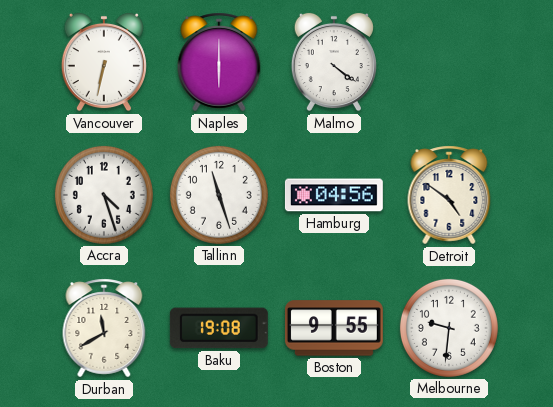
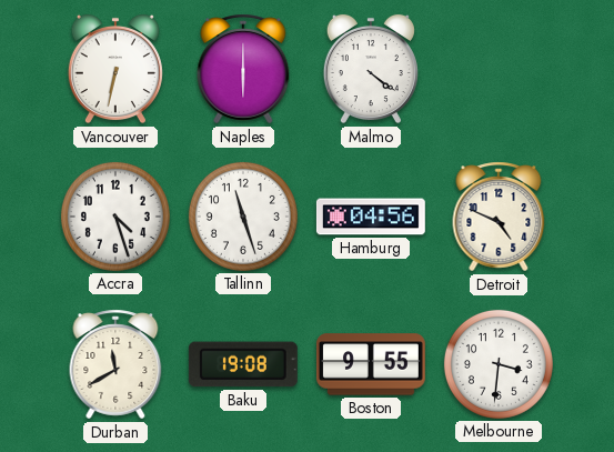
Detroit: 4:51 -> 4:49
Melbourne: 9:31 -> 3:31
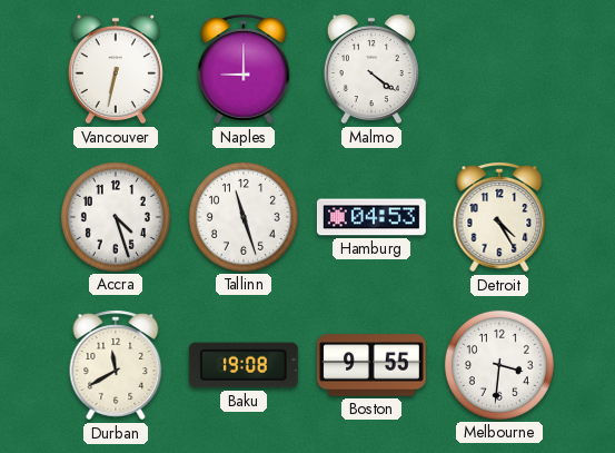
Naples: 6:00 -> 9:00
Hamburg: 04:56 -> 04:53
Detroit: 4:49 -> 4:25
